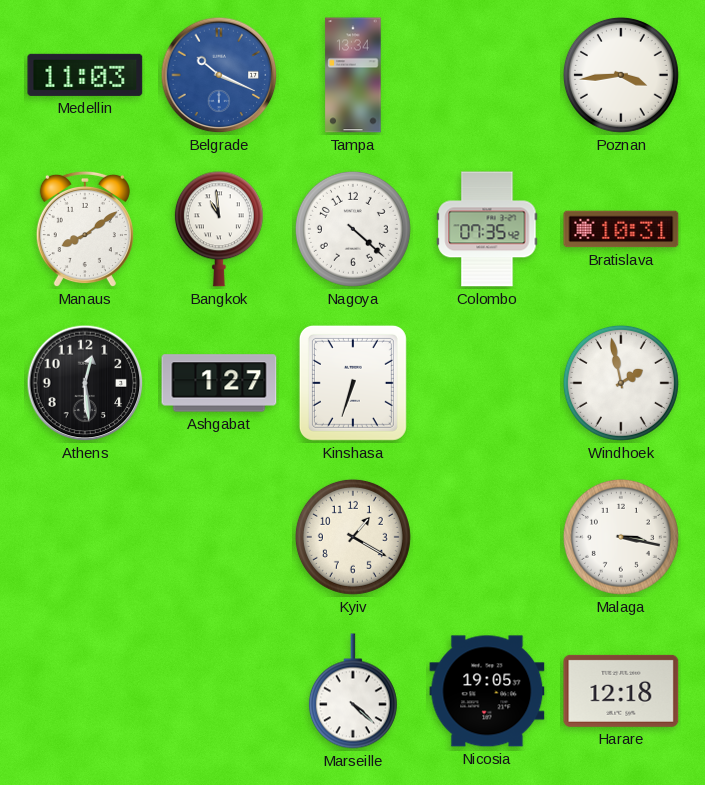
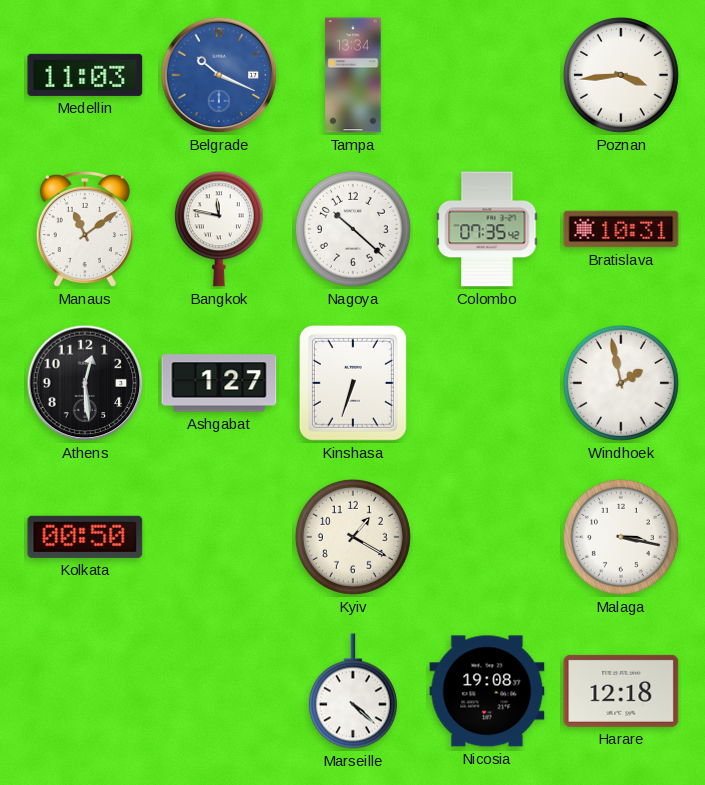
Manaus: 8:09 -> 11:09
Bangkok: 10:59 -> 11:47
Nagoya: 4:22 -> 10:22
Kolkata: none -> 00:50
Nicosia: 19:05 -> 19:08
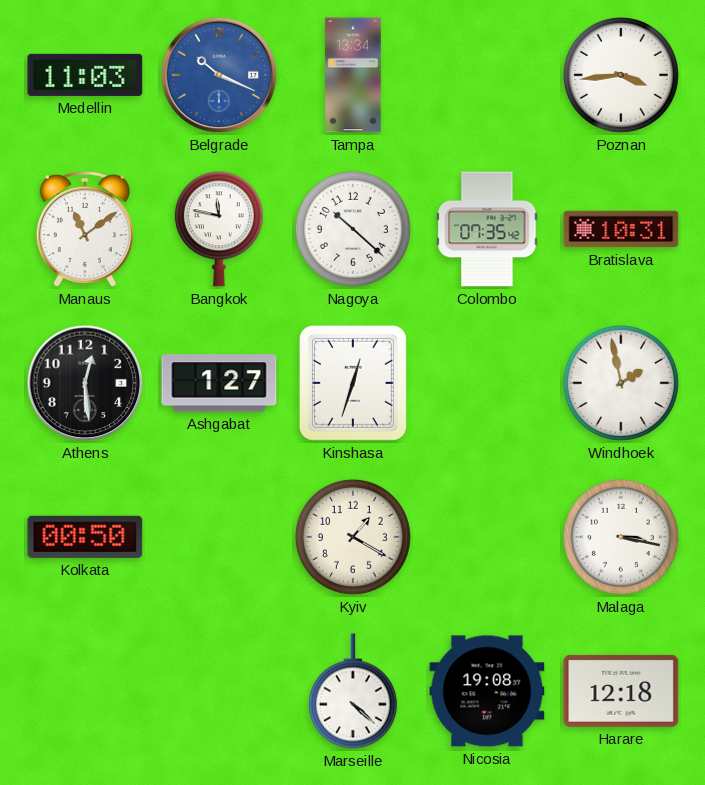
Kinshasa: 6:33 -> 12:33
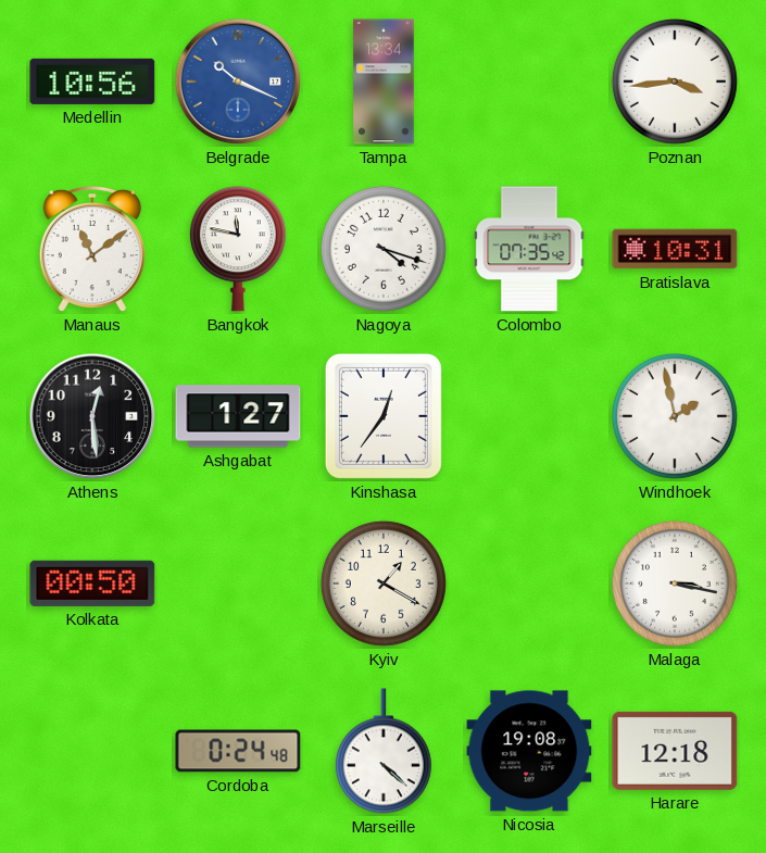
Medellin: 11:03 -> 10:56
Nagoya: 10:22 -> 4:18
Kinshasa: 12:33 -> 12:36
Cordoba: none -> 0:24
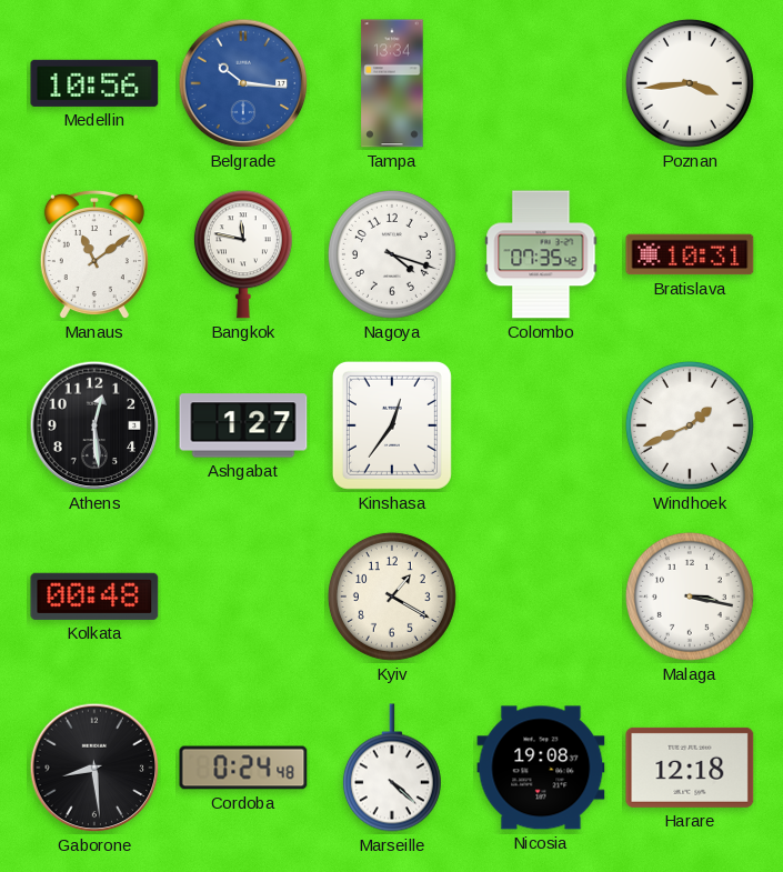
Belgrade: 10:19 -> 10:16
Windhoek: 1:58 -> 1:41
Kolkata: 00:50 -> 00:48
Gaborone: none -> 8:29
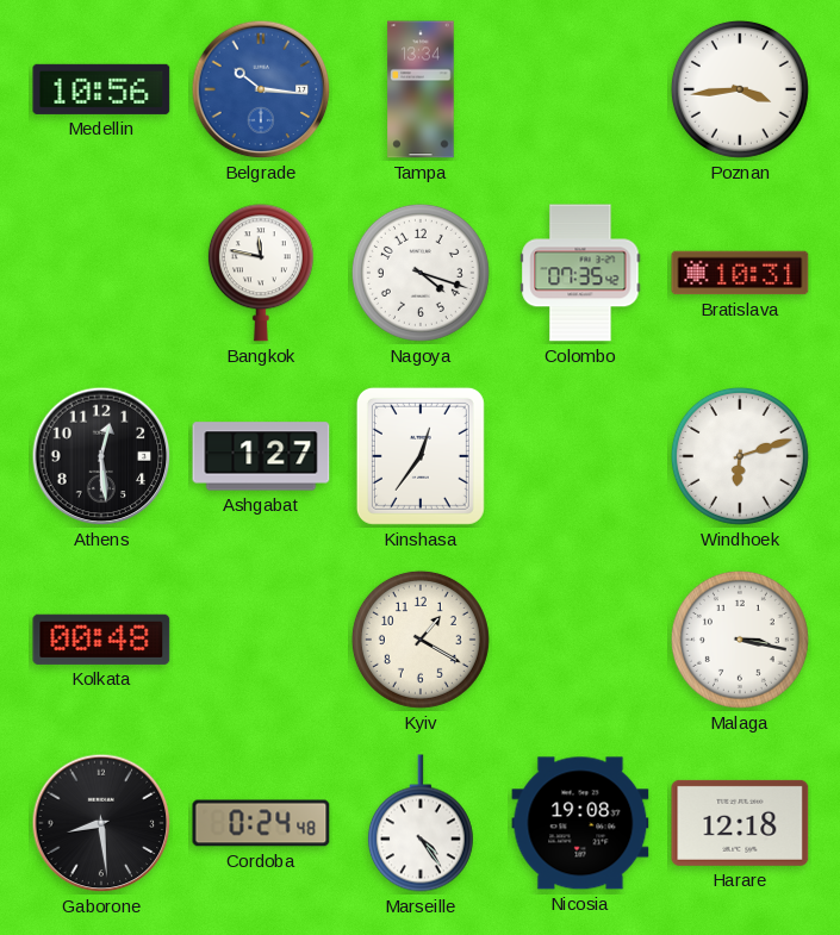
Manaus: 11:09 -> none
Windhoek: 1:41 -> 6:12
Marseille: 4:22 -> 4:24
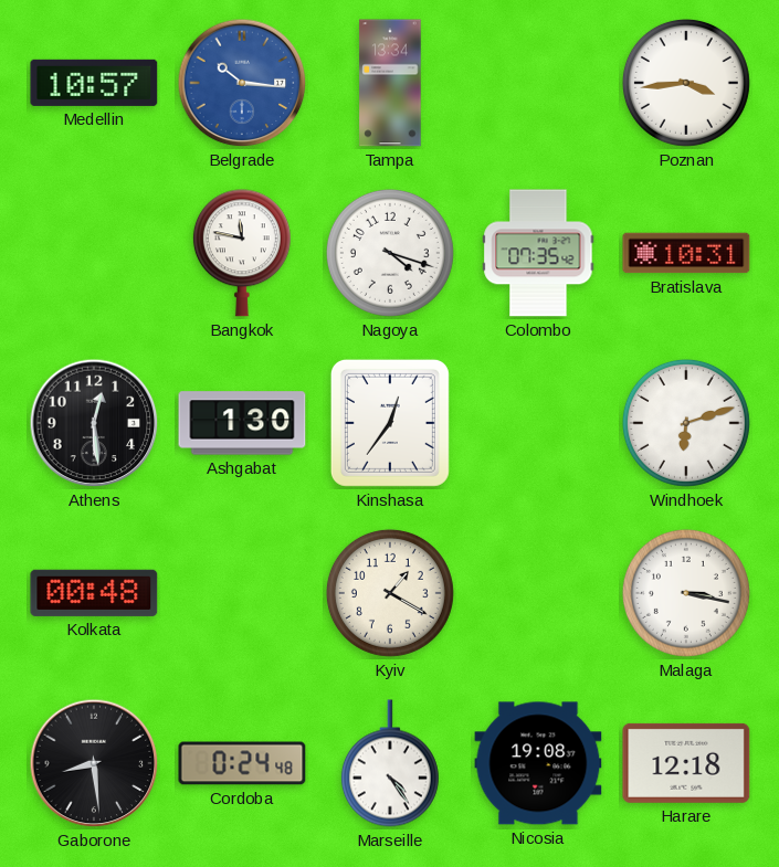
Medellin: 10:56 -> 10:57
Ashgabat: 1:27 -> 1:30
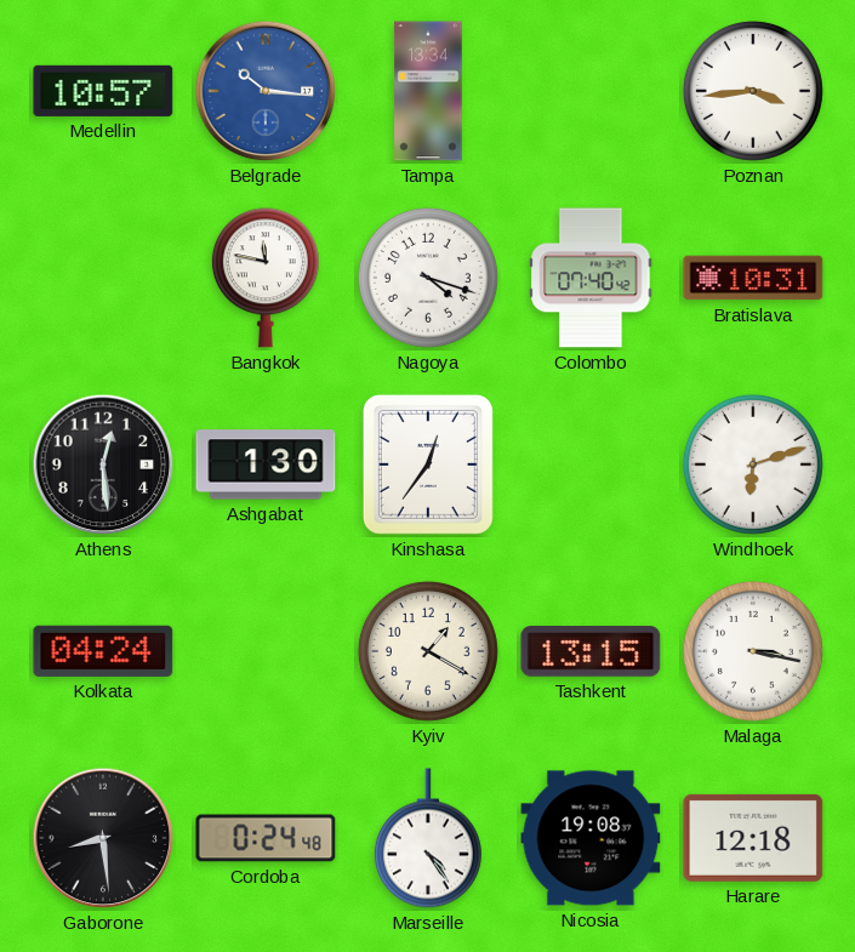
Colombo: 07:35 -> 07:40
Kolkata: 00:48 -> 04:24
Tashkent: none -> 13:15
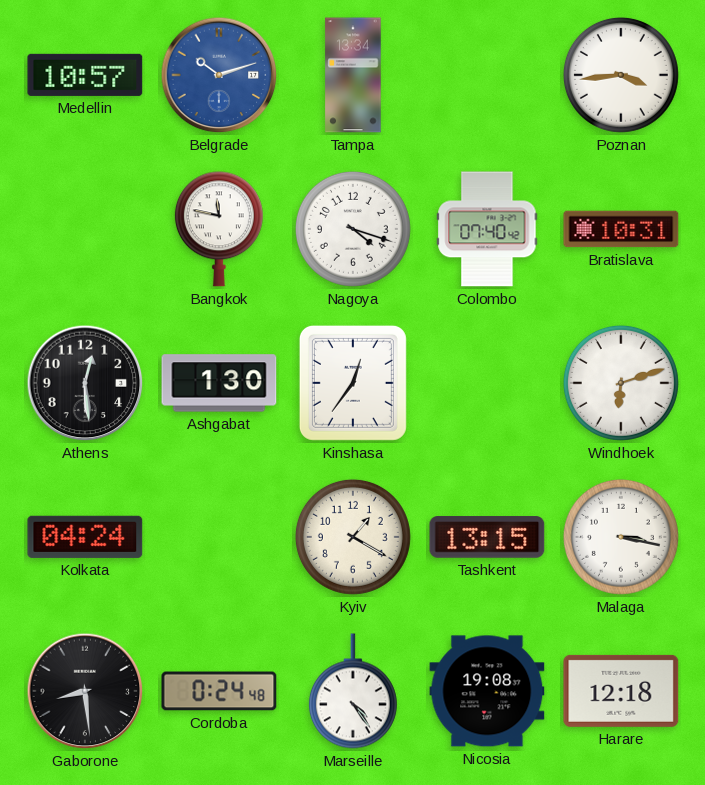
Belgrade: 10:16 -> 10:12
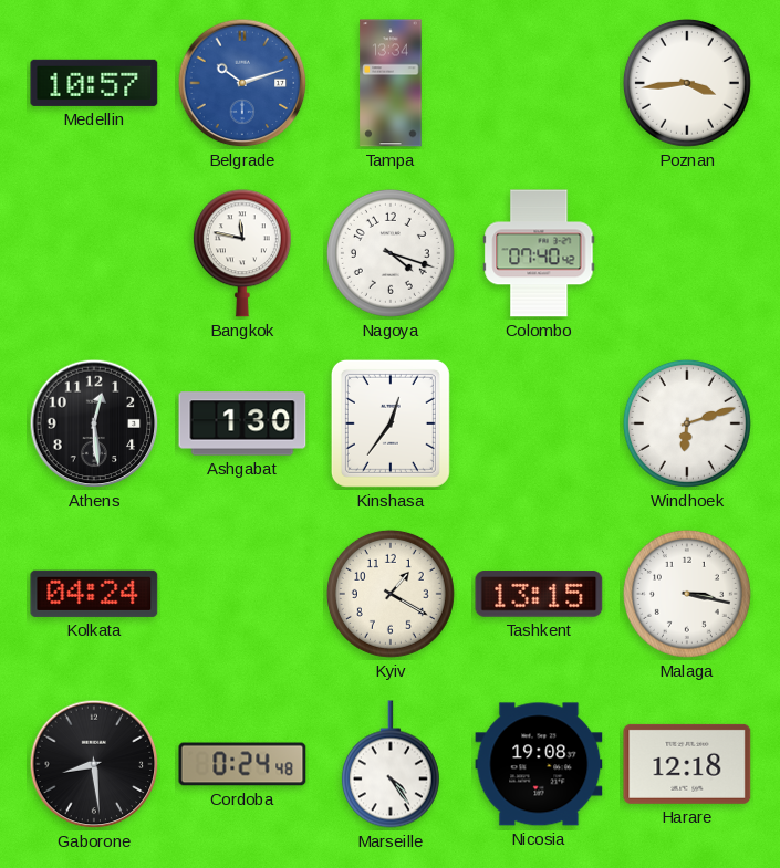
Bratislava: 10:31 -> none
